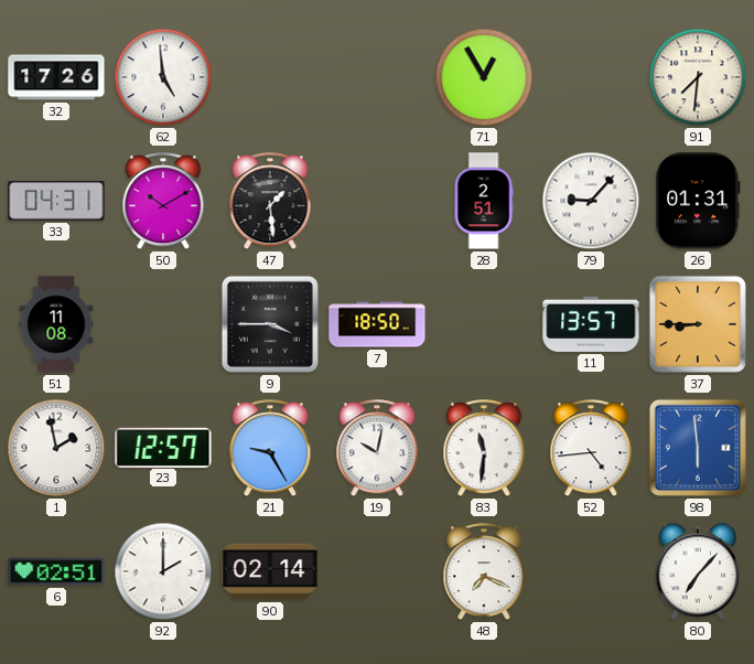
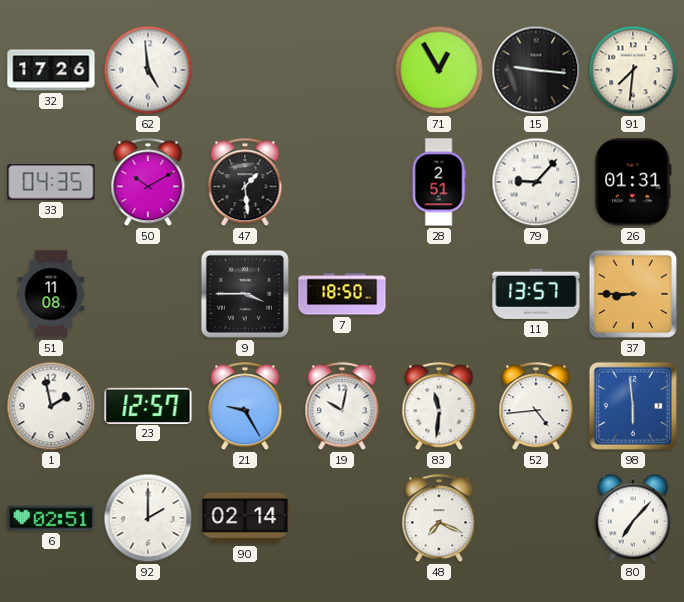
15: none -> 9:16
33: 04:31 -> 04:35
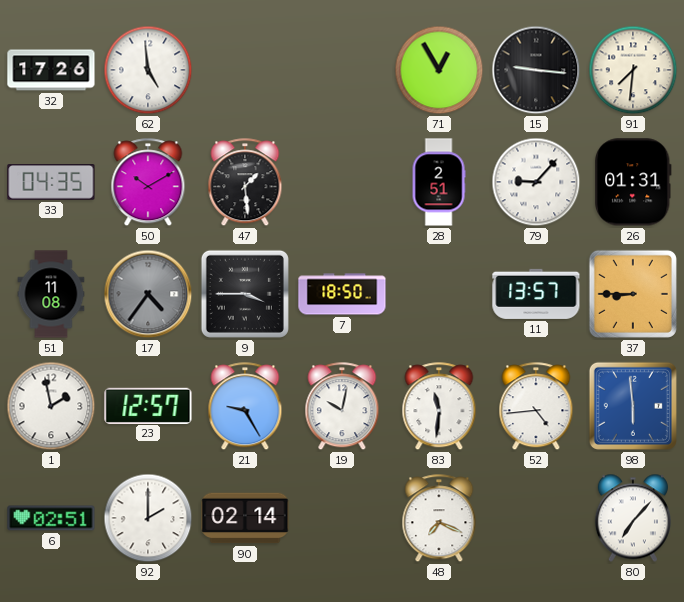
17: none -> 4:36
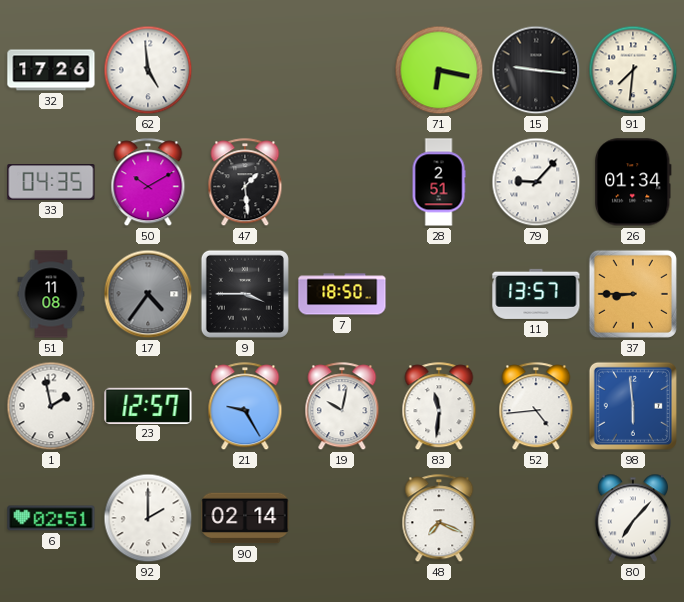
71: 12:55 -> 6:17
26: 01:31 -> 01:34
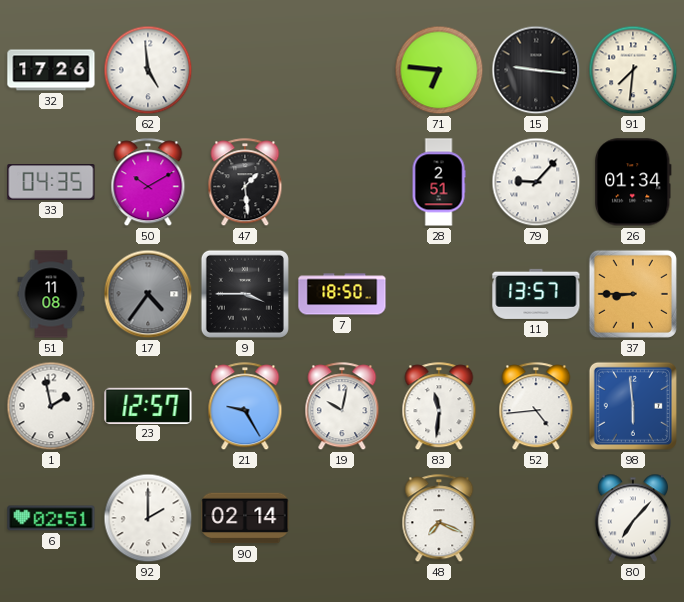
71: 6:17 -> 6:46
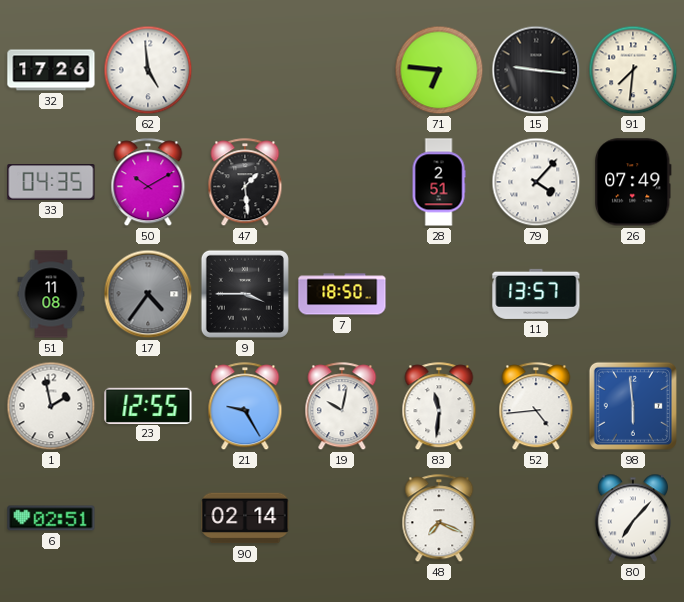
79: 9:07 -> 4:07
26: 01:34 -> 07:49
37: 8:45 -> none
23: 12:57 -> 12:55
92: 2:00 -> none
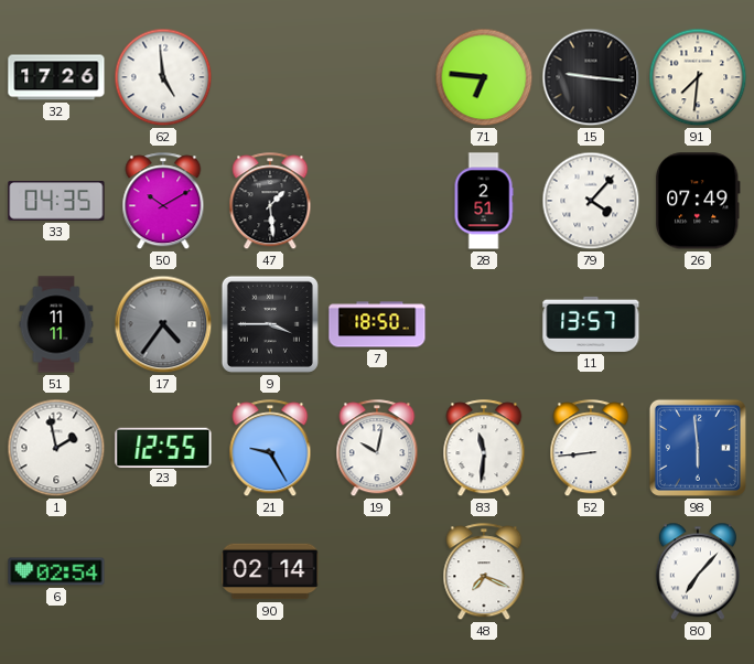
51: 11:08 -> 11:11
52: 4:44 -> 8:44
6: 02:51 -> 02:54
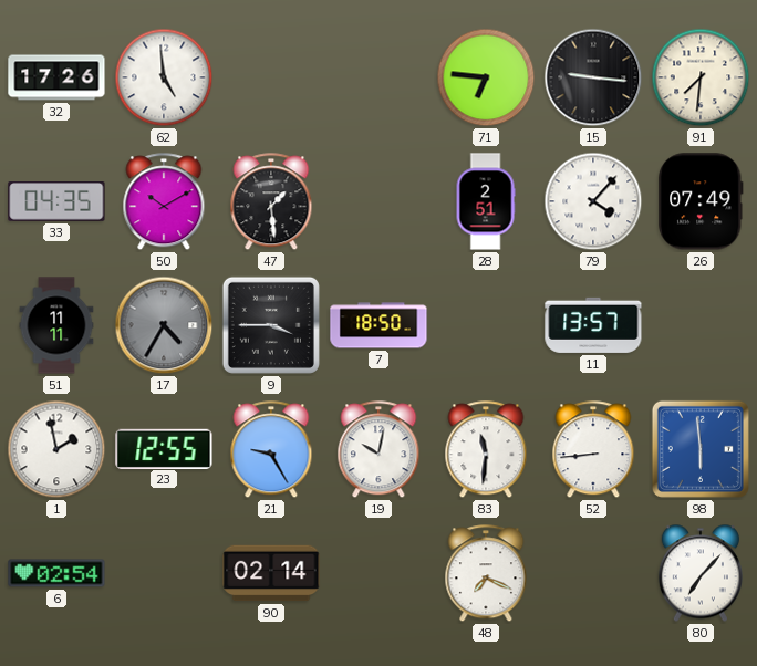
17: 4:36 -> 4:35
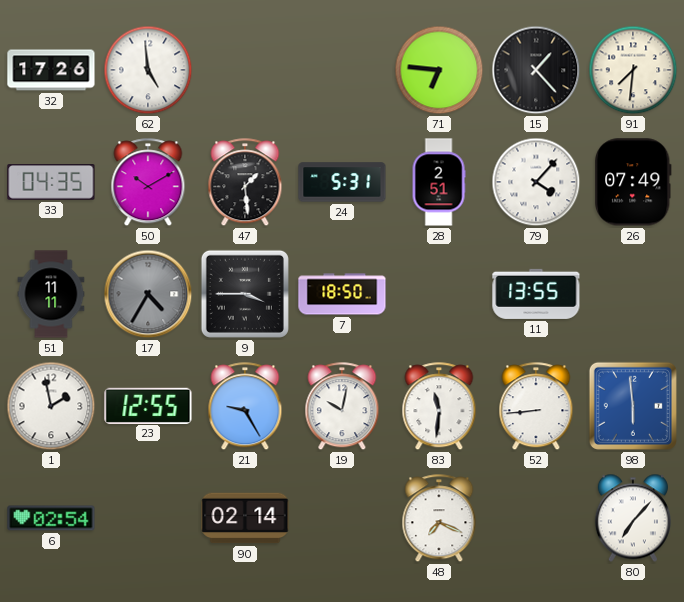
15: 9:16 -> 1:23
24: none -> 5:31
11: 13:57 -> 13:55
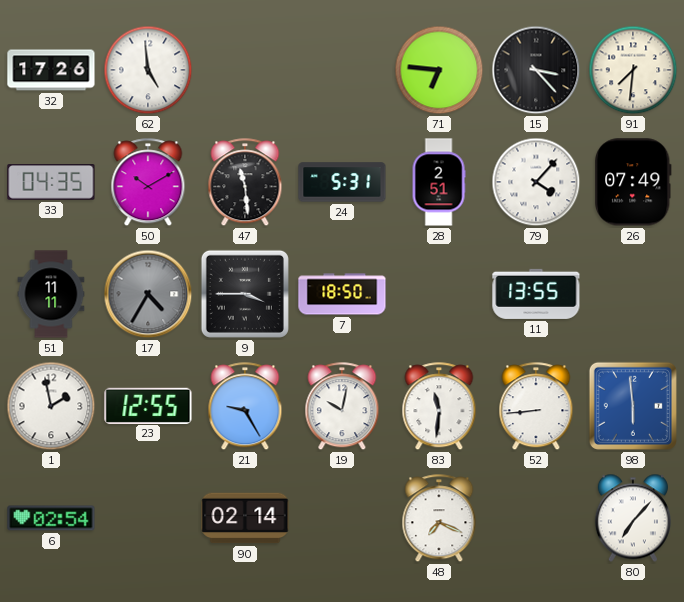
15: 1:23 -> 3:23
47: 1:29 -> 11:29
